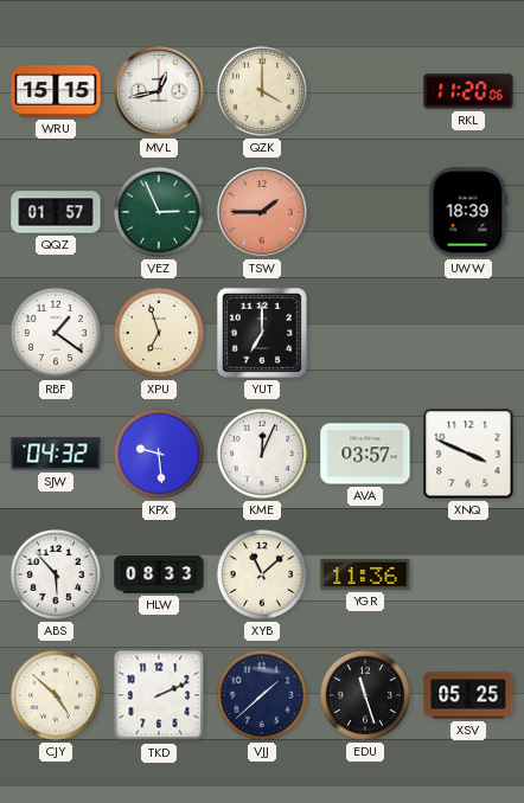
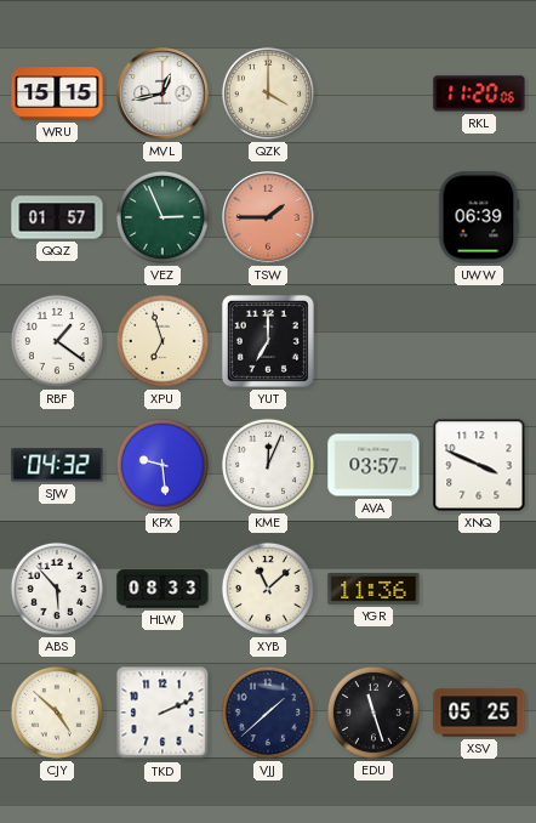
UWW: 18:39 -> 06:39
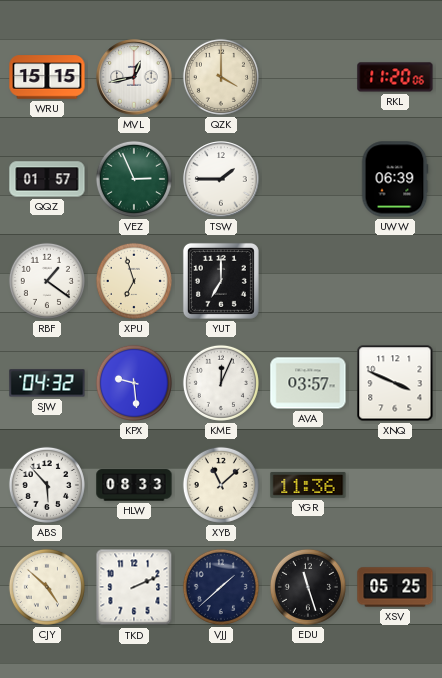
TSW dial: salmon -> white
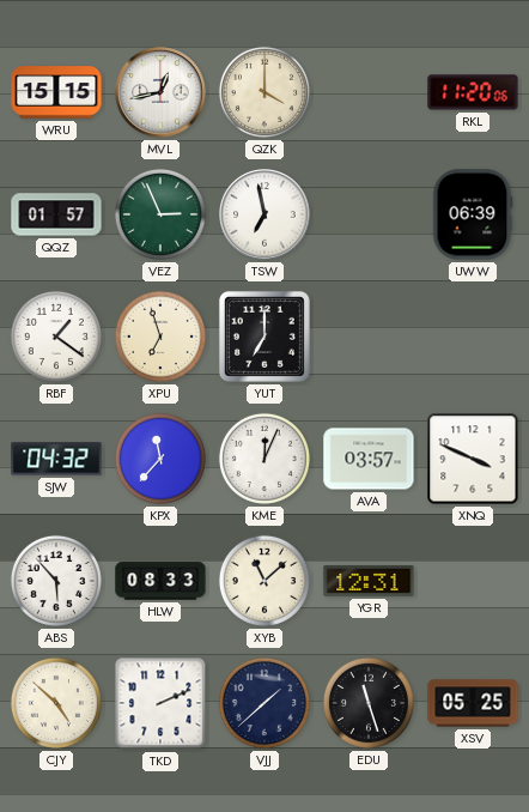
TSW: 1:45 -> 6:58
KPX: 9:29 -> 11:37
YGR: 11:36 -> 12:31
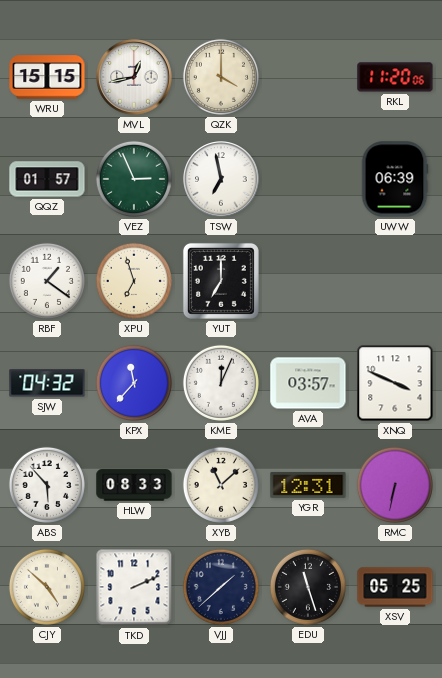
RMC: none -> 6:32
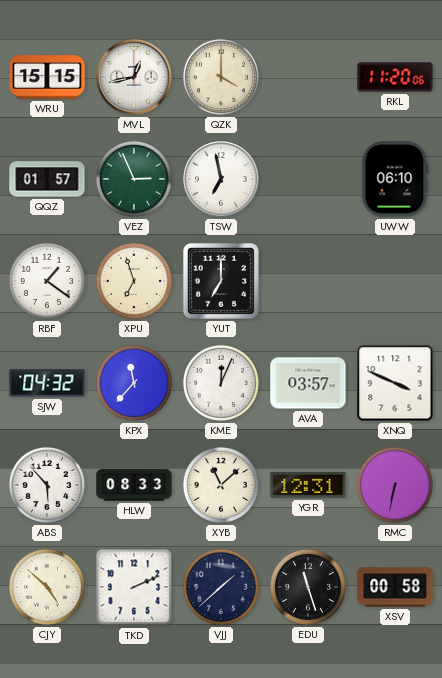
UWW: 06:39 -> 06:10
XSV: 05:25 -> 00:58
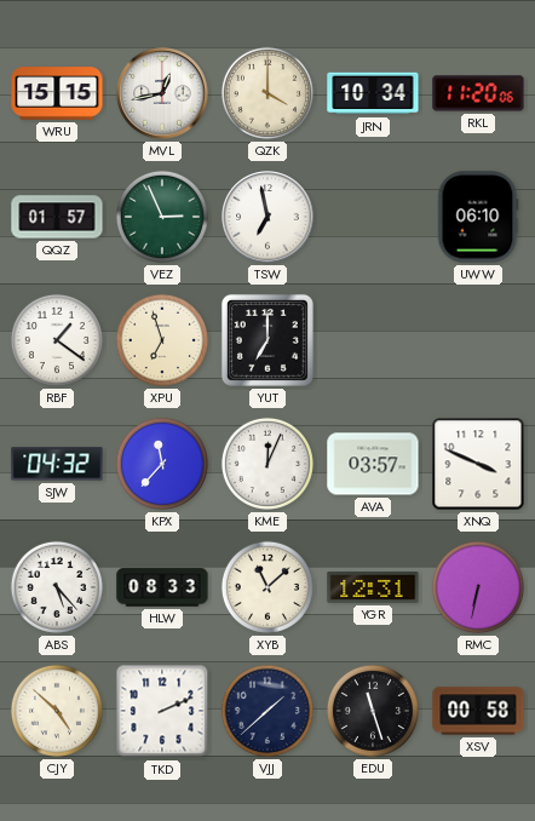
JRN: none -> 10:34
ABS: 5:53 -> 5:23
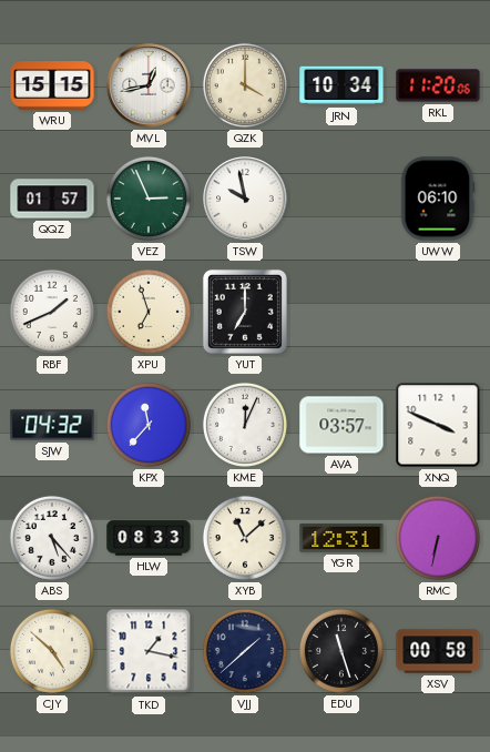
TSW: 6:58 -> 9:58
RBF: 1:21 -> 1:41
TKD: 2:11 -> 1:17
